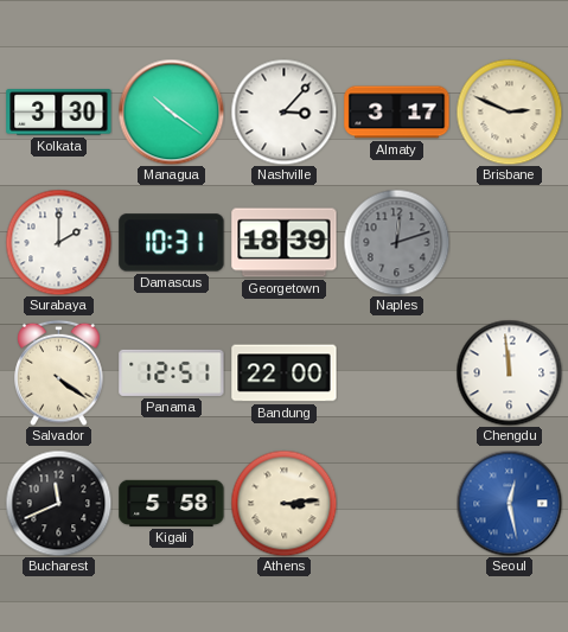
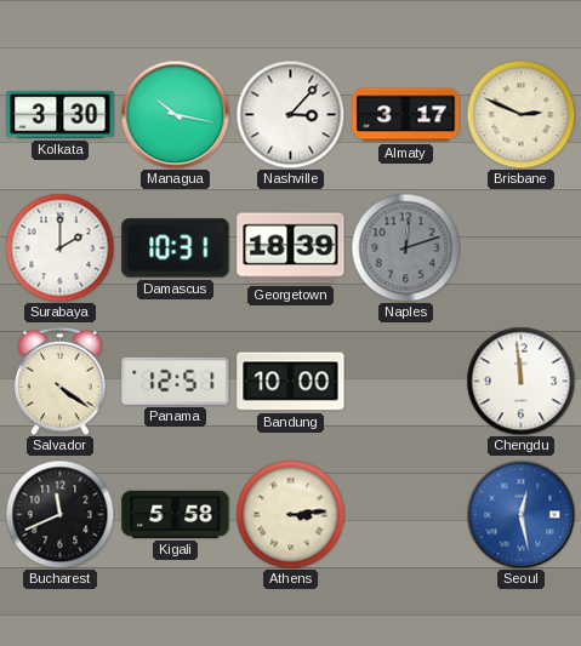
Managua: 10:21 -> 10:17
Bandung: 22:00 -> 10:00
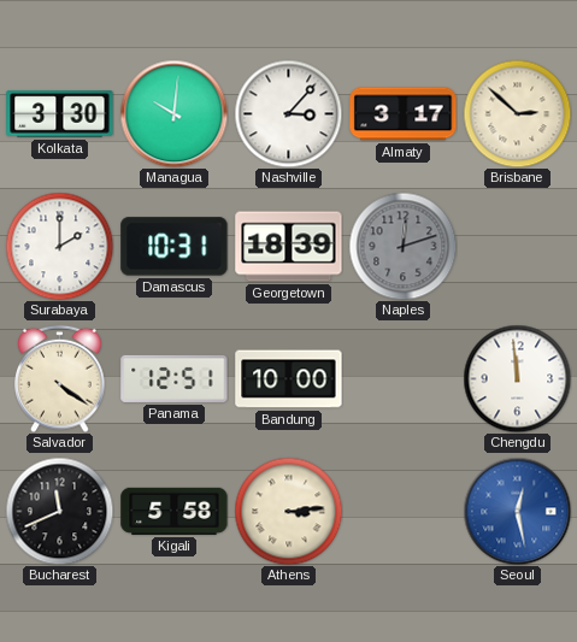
Managua: 10:17 -> 10:01
Brisbane: 2:49 -> 2:52
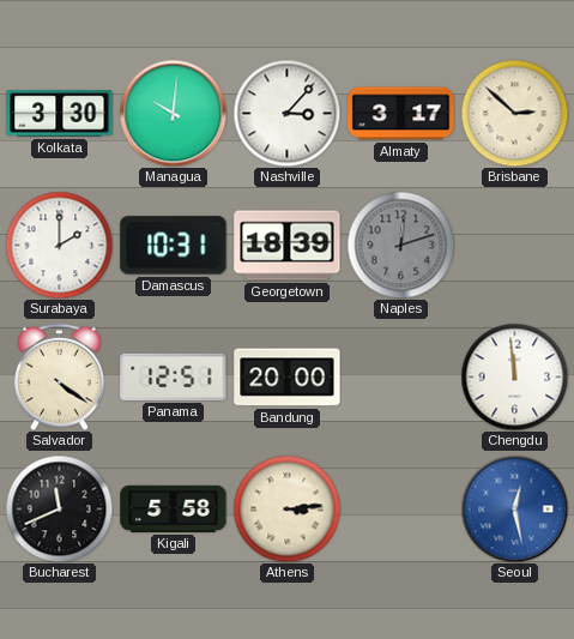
Bandung: 10:00 -> 20:00
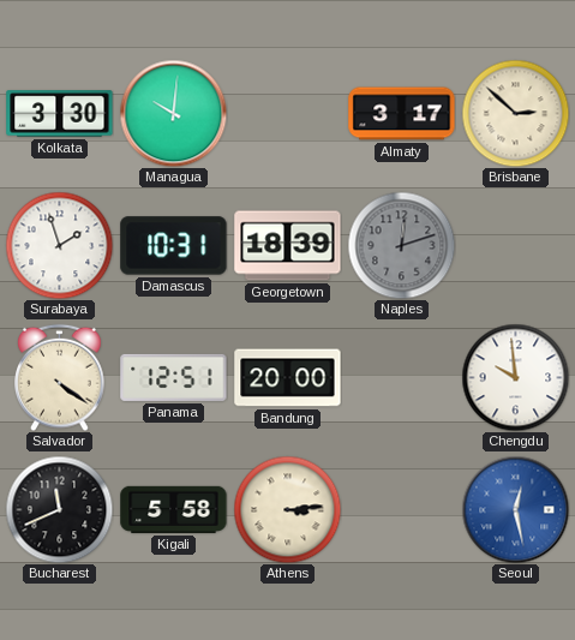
Nashville: 3:07 -> none
Surabaya: 2:00 -> 1:57
Chengdu: 11:59 -> 9:59
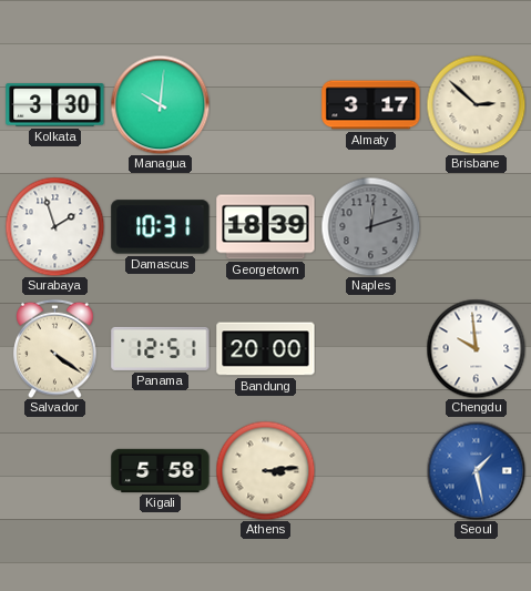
Bucharest: 11:41 -> none
Seoul: 12:28 -> 1:28
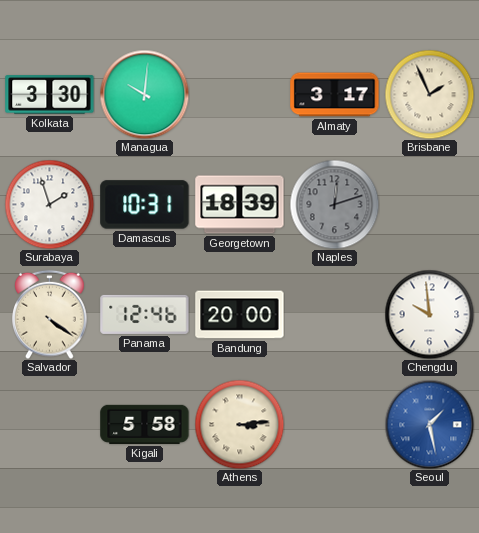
Brisbane: 2:52 -> 1:56
Panama: 12:51 -> 12:46
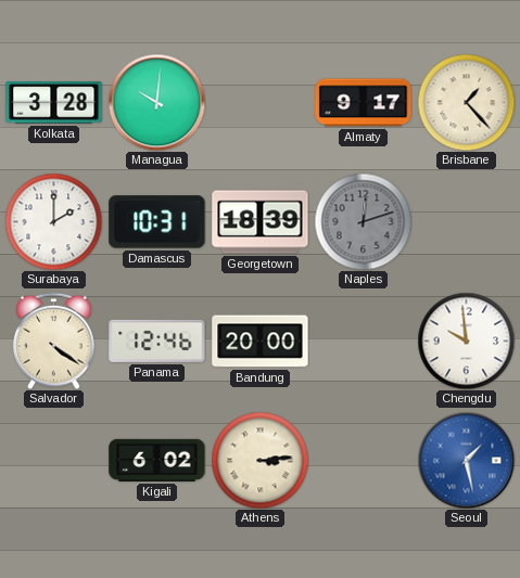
Kolkata: 3:30 -> 3:28
Almaty: 3:17 -> 9:17
Brisbane: 1:56 -> 1:23
Surabaya: 1:57 -> 2:00
Kigali: 5:58 -> 6:02
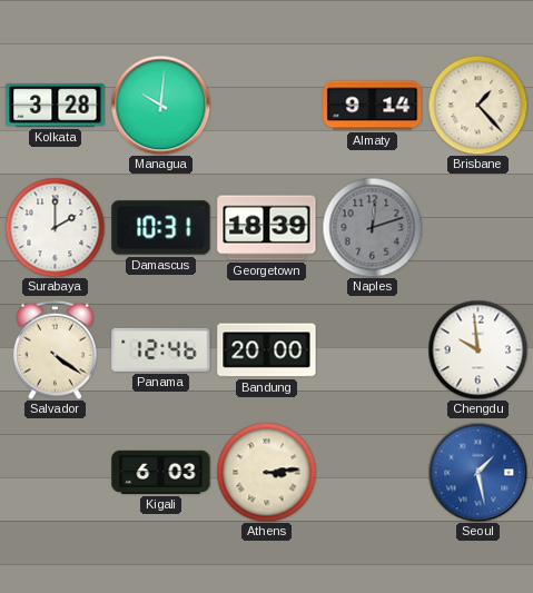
Almaty: 9:17 -> 9:14
Kigali: 6:02 -> 6:03
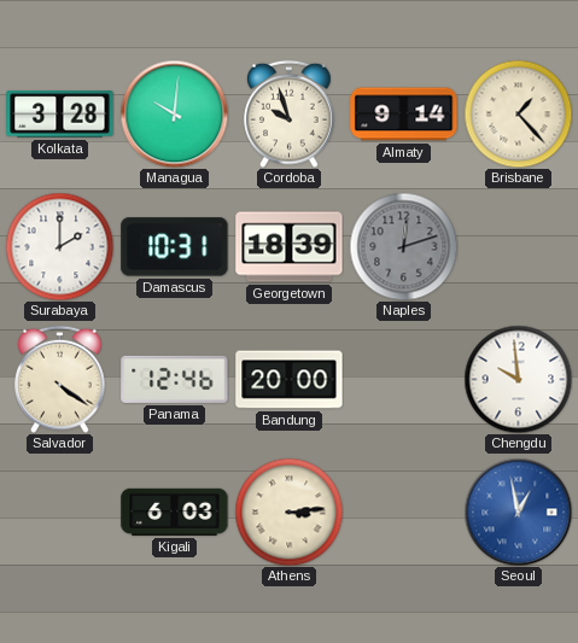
Cordoba: none -> 9:57
Seoul: 1:28 -> 12:58
